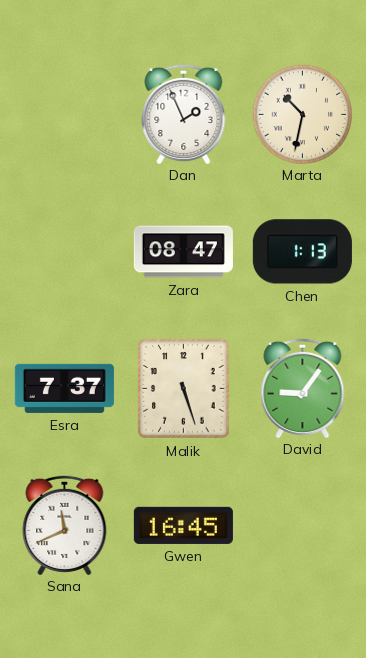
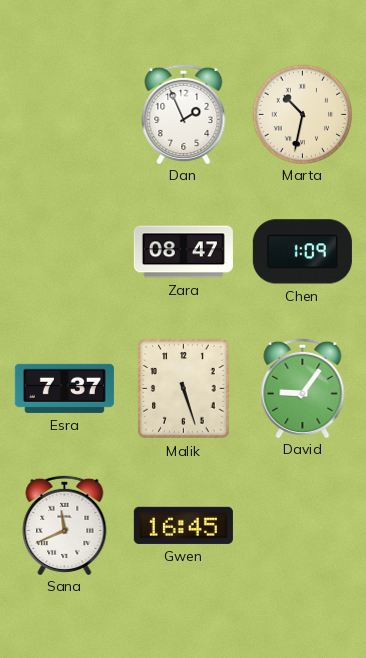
Chen: 1:13 -> 1:09
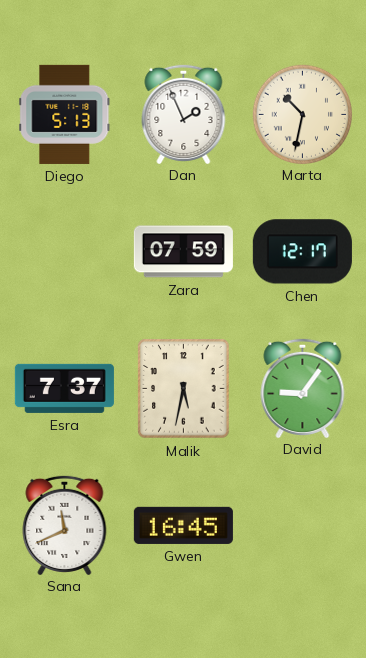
Diego: none -> 5:13
Zara: 08:47 -> 07:59
Chen: 1:09 -> 12:17
Malik: 5:27 -> 5:32
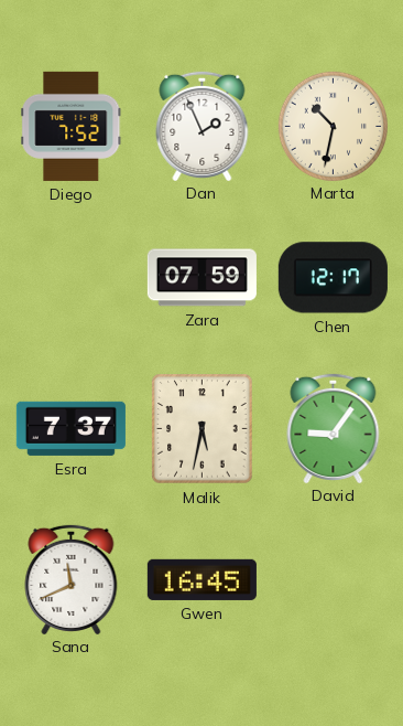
Diego: 5:13 -> 7:52
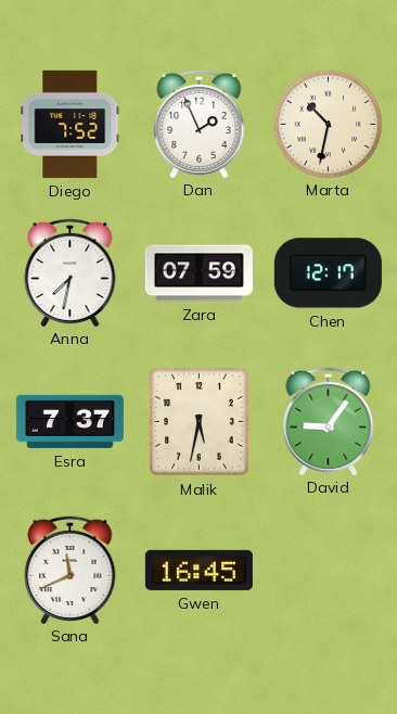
Anna: none -> 7:32
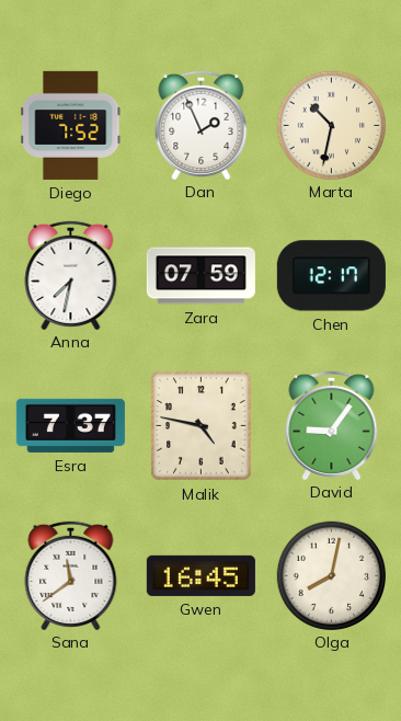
Malik: 5:32 -> 4:47
Sana: 11:41 -> 11:39
Olga: none -> 8:02
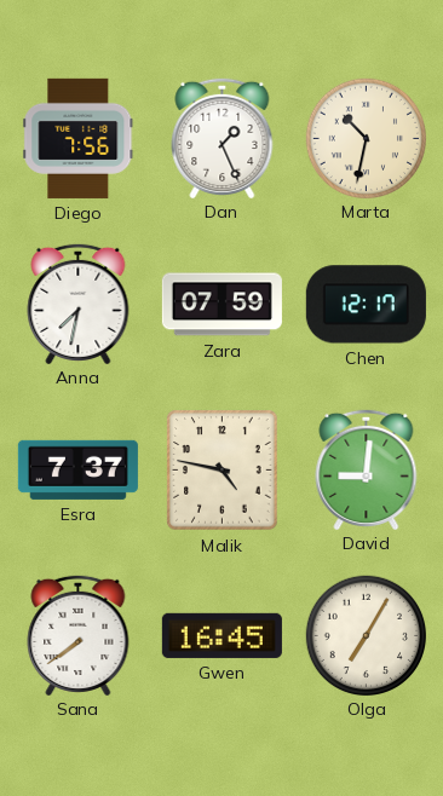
Diego: 7:52 -> 7:56
Dan: 1:56 -> 1:26
David: 9:06 -> 9:01
Sana: 11:39 -> 7:39
Olga: 8:02 -> 7:05
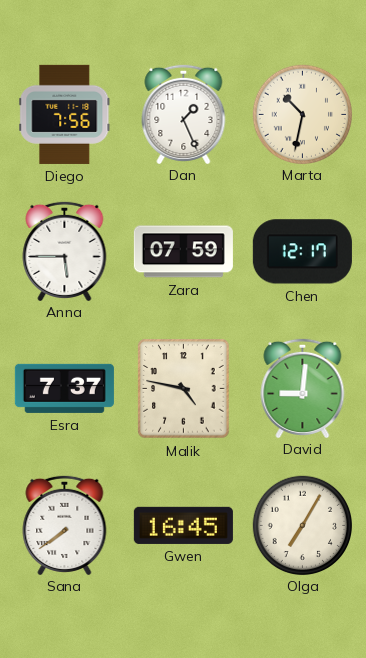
Anna: 7:32 -> 5:45
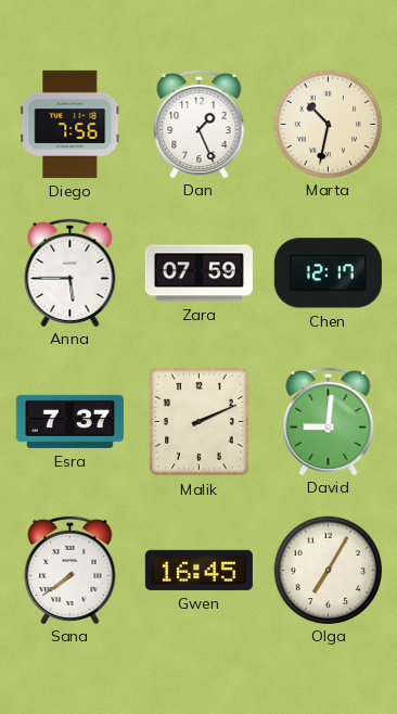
Malik: 4:47 -> 2:11
